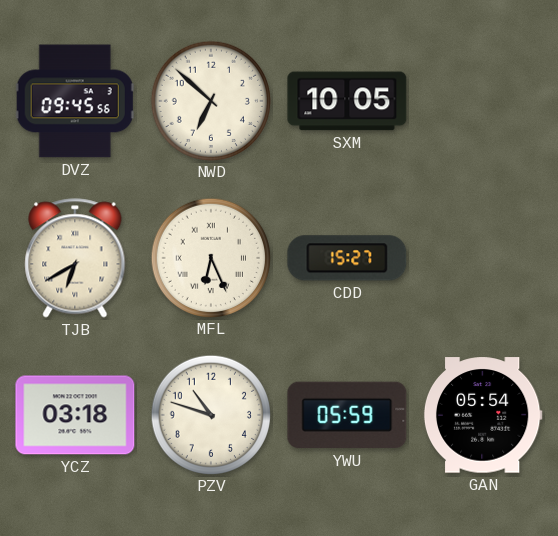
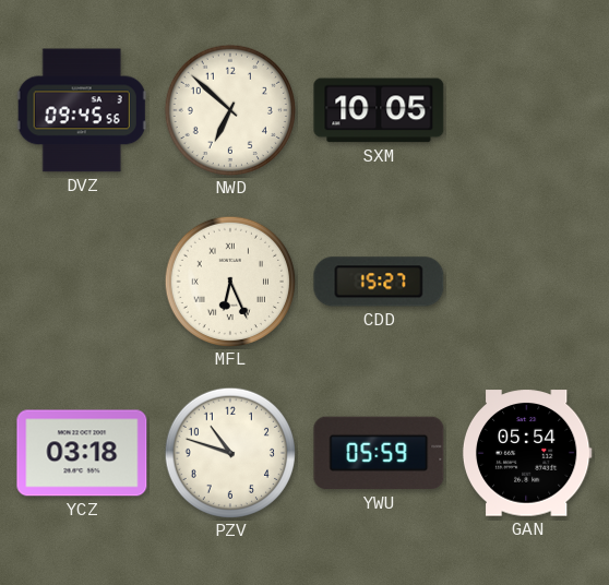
TJB: 6:40 -> none
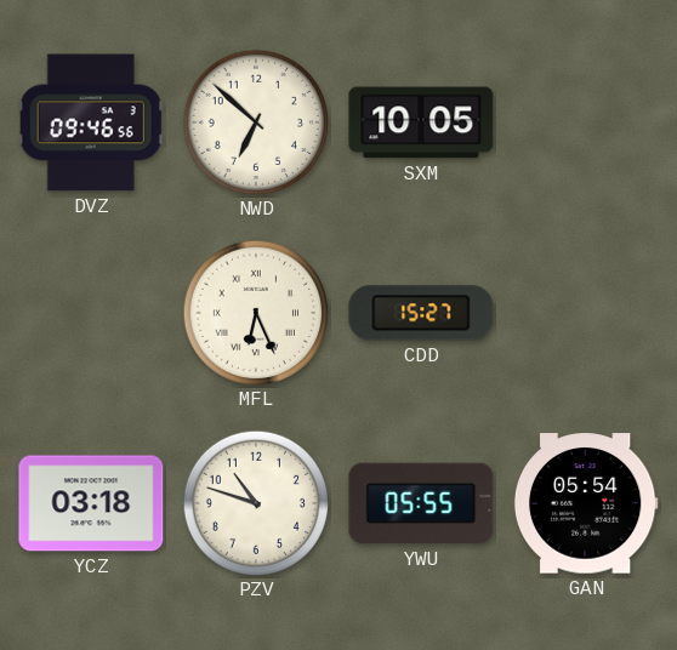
DVZ: 09:45 -> 09:46
YWU: 05:59 -> 05:55
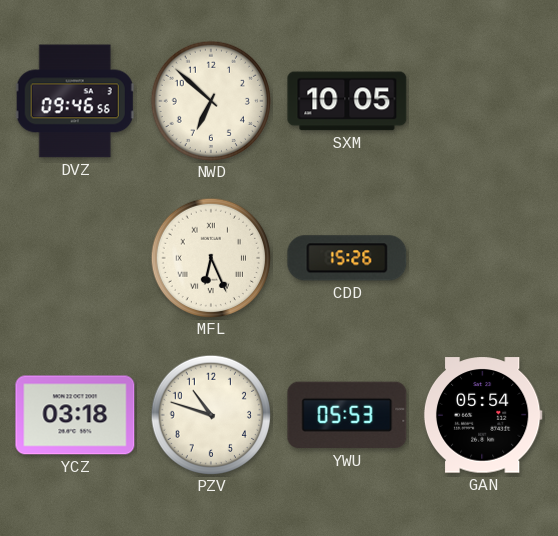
CDD: 15:27 -> 15:26
YWU: 05:55 -> 05:53
